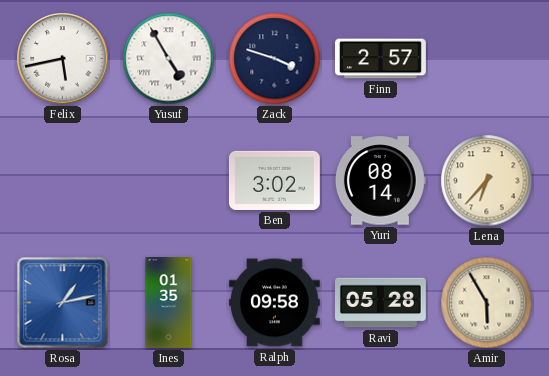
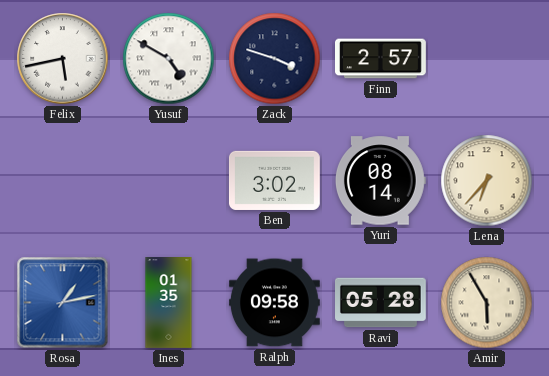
Yusuf: 4:55 -> 4:50
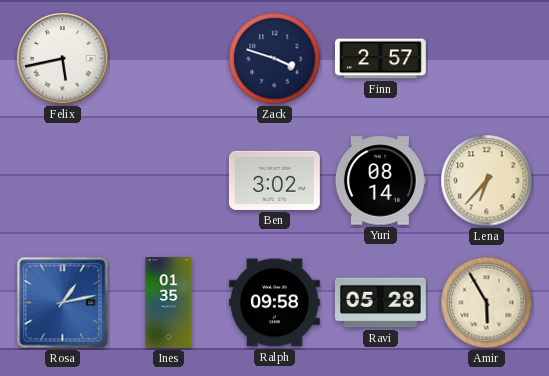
Yusuf: 4:50 -> none
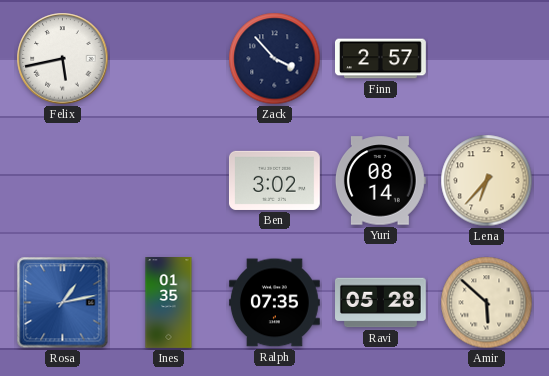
Zack: 3:48 -> 3:53
Ralph: 09:58 -> 07:35
Amir: 5:55 -> 5:52
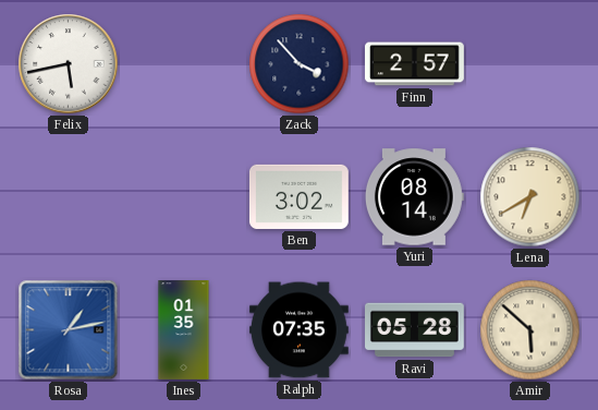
Lena: 6:37 -> 6:40
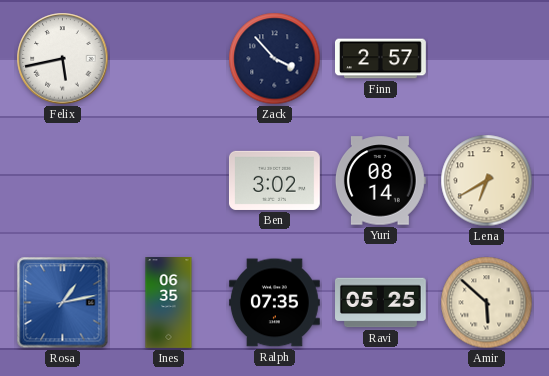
Ines: 01:35 -> 06:35
Ravi: 05:28 -> 05:25
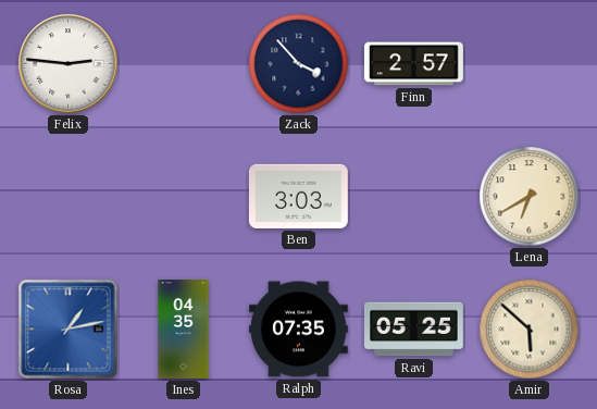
Felix: 5:43 -> 2:46
Ben: 3:02 -> 3:03
Yuri: 08:14 -> none
Ines: 06:35 -> 04:35
